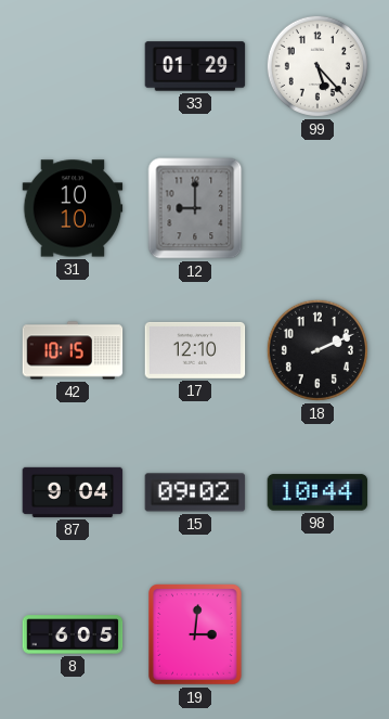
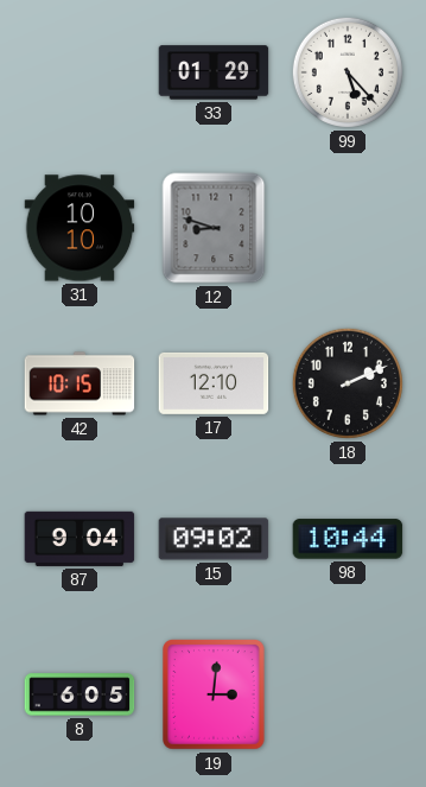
12: 9:00 -> 8:48
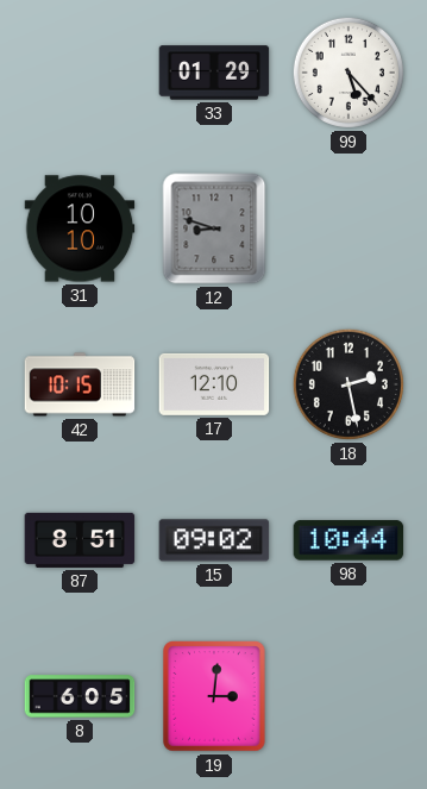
18: 2:11 -> 2:28
87: 9:04 -> 8:51
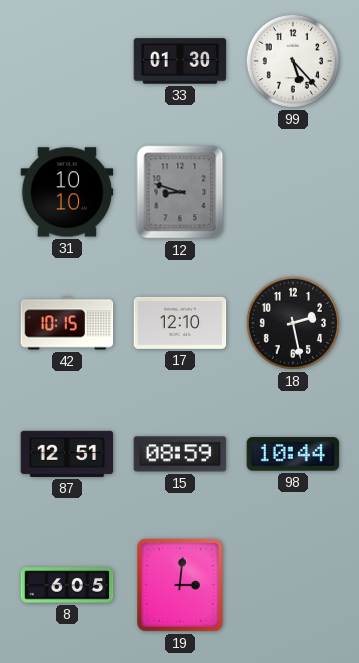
33: 01:29 -> 01:30
87: 8:51 -> 12:51
15: 09:02 -> 08:59
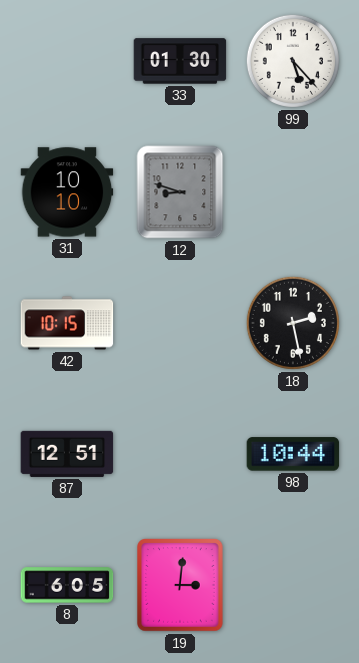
17: 12:10 -> none
15: 08:59 -> none
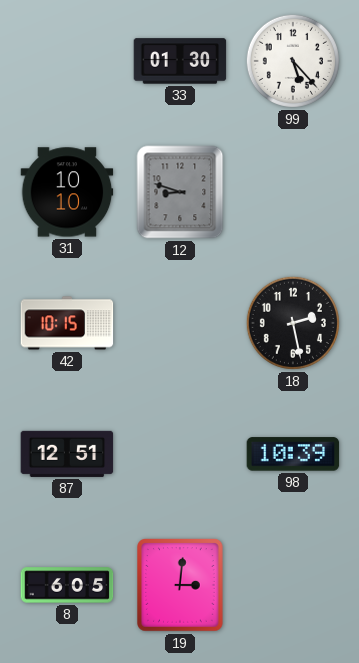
98: 10:44 -> 10:39
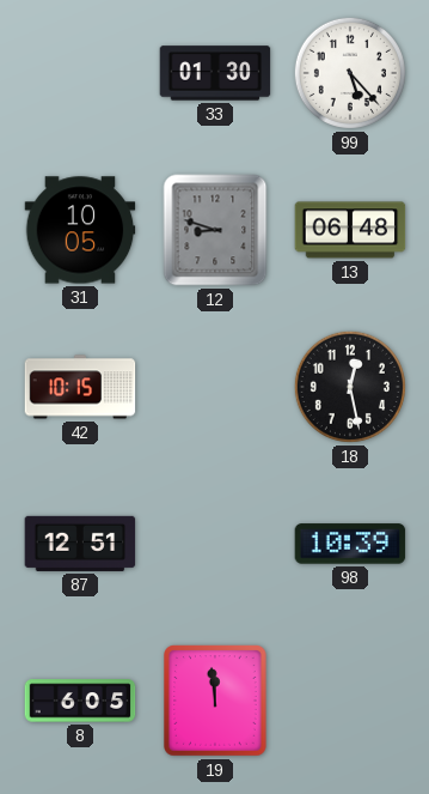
31: 10:10 -> 10:05
13: none -> 06:48
18: 2:28 -> 12:28
19: 3:01 -> 11:59
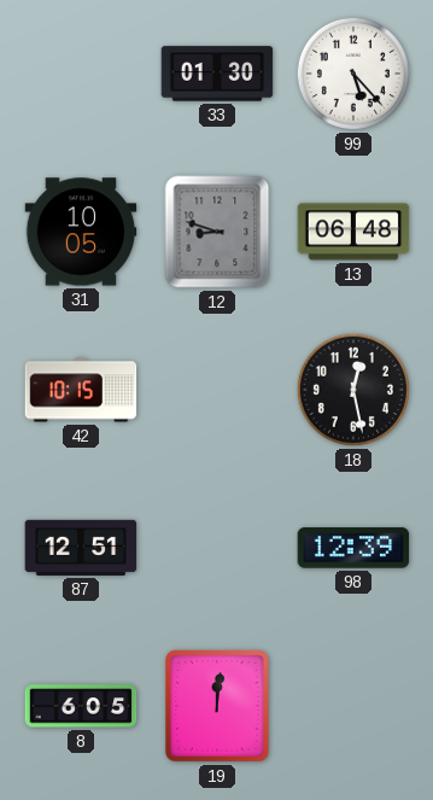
98: 10:39 -> 12:39
19: 11:59 -> 12:01
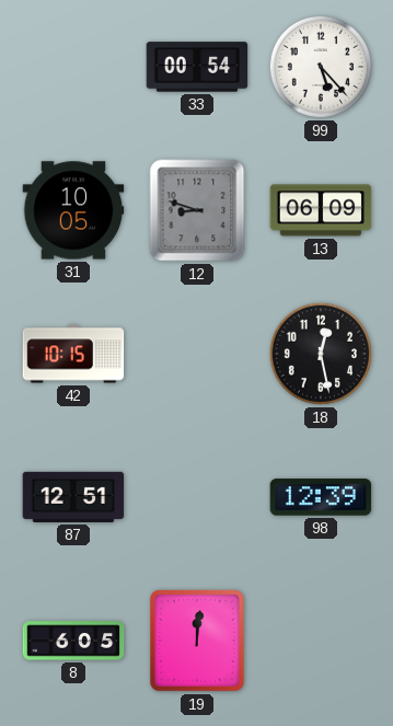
33: 01:30 -> 00:54
13: 06:48 -> 06:09
